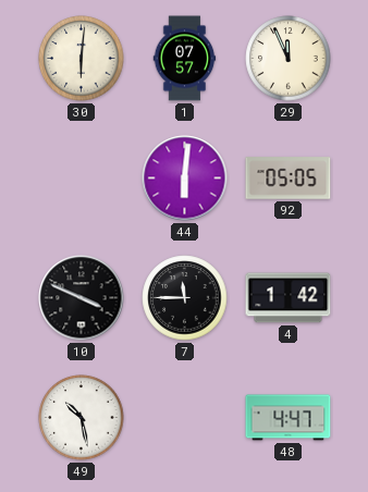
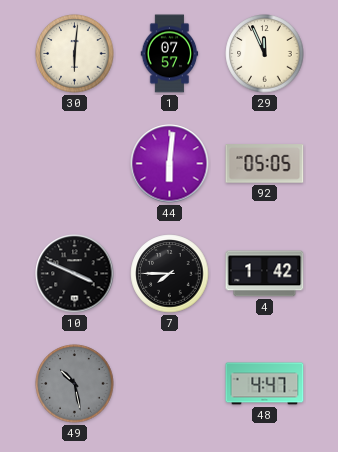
7: 11:45 -> 7:45
49 dial: white -> grey
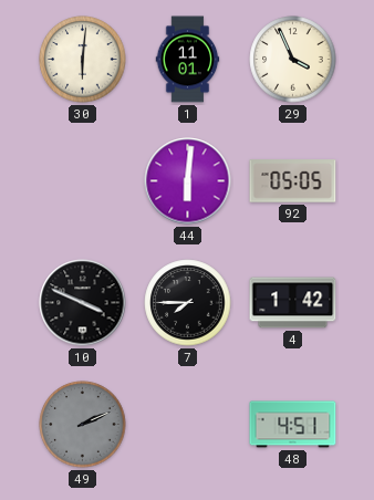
1: 07:57 -> 11:01
29: 11:56 -> 3:56
49: 10:28 -> 2:11
48: 4:47 -> 4:51
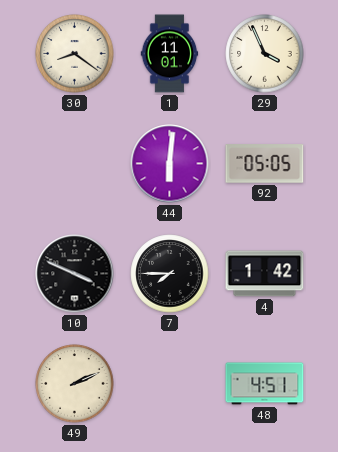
30: 6:01 -> 8:21
49 dial: grey -> cream
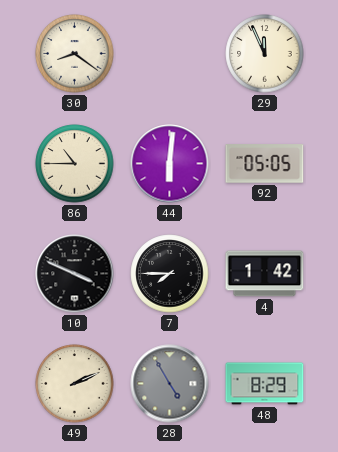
1: 11:01 -> none
29: 3:56 -> 11:56
86: none -> 10:45
28: none -> 4:55
48: 4:51 -> 8:29
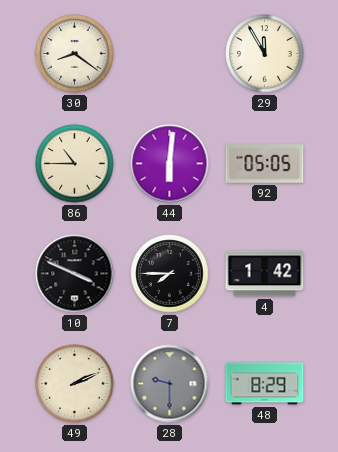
29: 11:56 -> 11:55
28: 4:55 -> 9:30
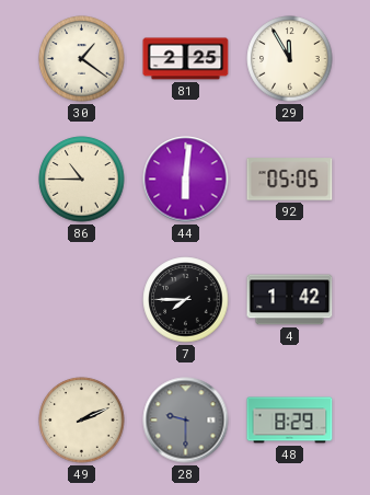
30: 8:21 -> 1:21
81: none -> 2:25
10: 3:49 -> none
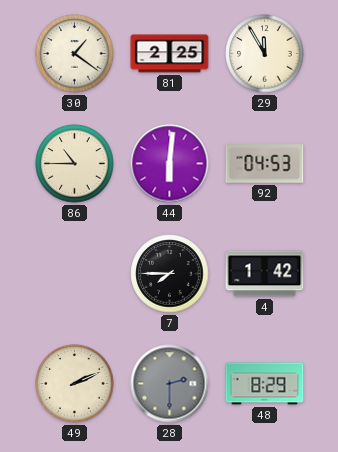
92: 05:05 -> 04:53
28: 9:30 -> 2:30
